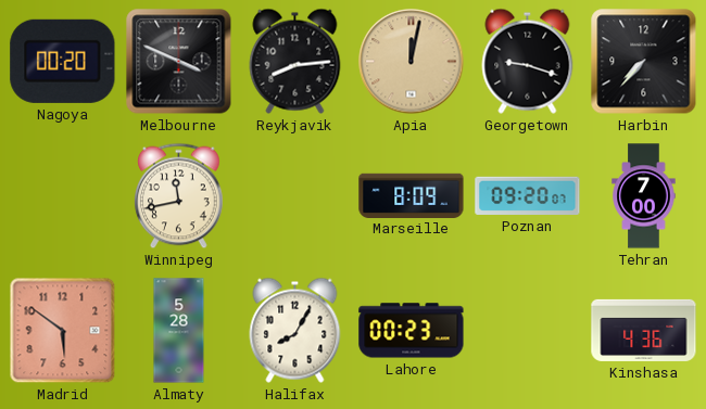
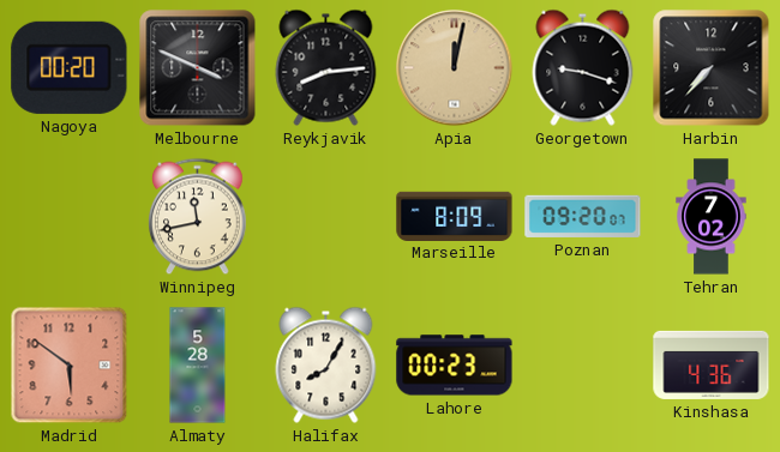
Tehran: 7:00 -> 7:02
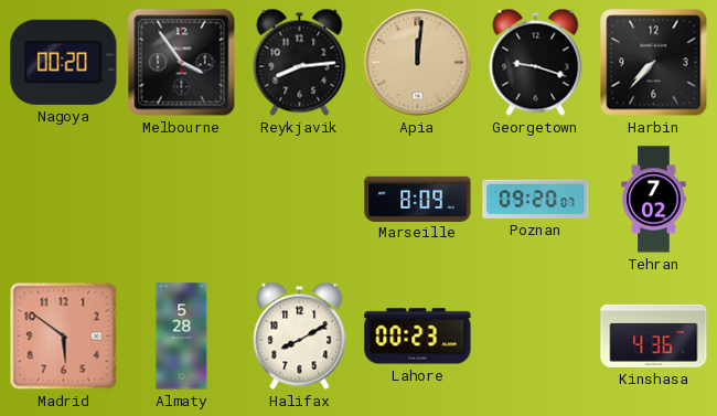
Melbourne: 3:49 -> 3:54
Apia: 12:02 -> 12:01
Winnipeg: 11:43 -> none
Halifax: 8:05 -> 8:10
